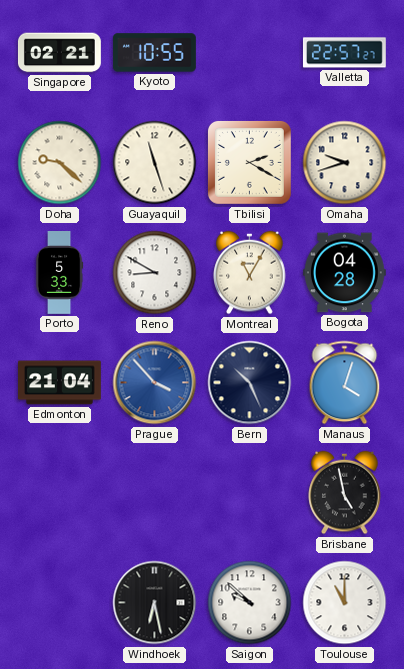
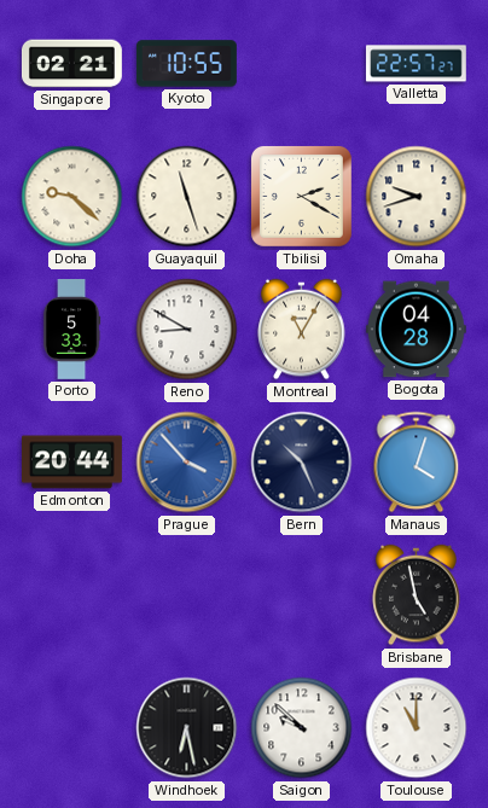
Edmonton: 21:04 -> 20:44
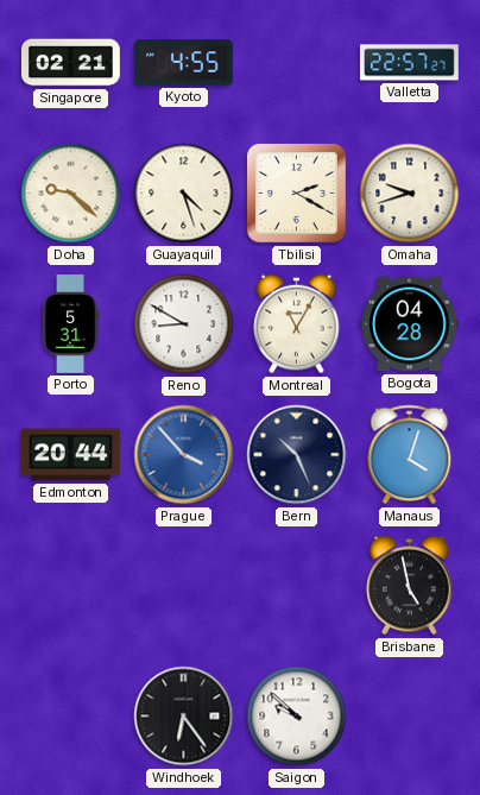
Kyoto: 10:55 -> 4:55
Guayaquil: 11:27 -> 4:27
Porto: 5:33 -> 5:31
Windhoek: 6:28 -> 6:24
Toulouse: 11:00 -> none
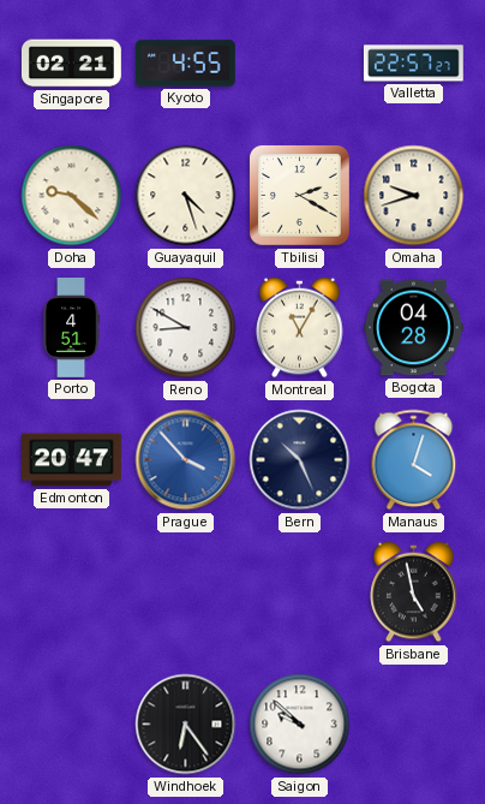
Porto: 5:31 -> 4:51
Edmonton: 20:44 -> 20:47
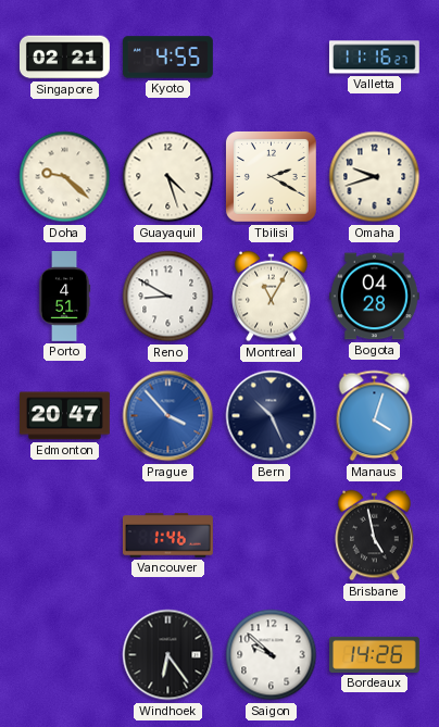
Valletta: 22:57 -> 11:16
Vancouver: none -> 1:46
Bordeaux: none -> 14:26
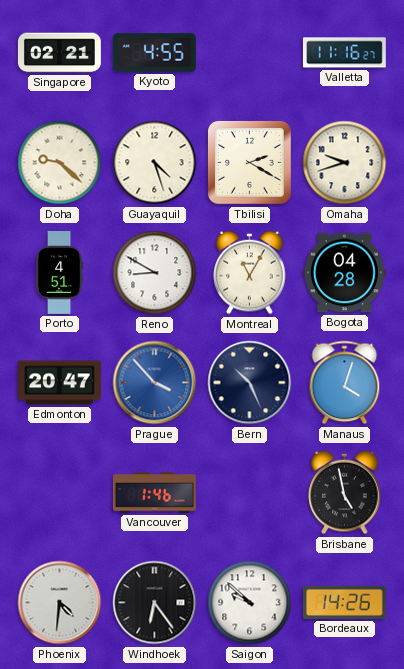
Phoenix: none -> 4:31
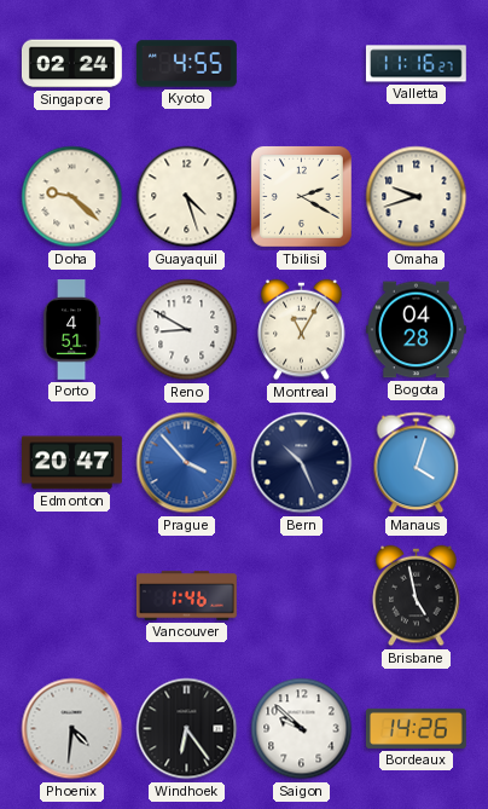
Singapore: 02:21 -> 02:24
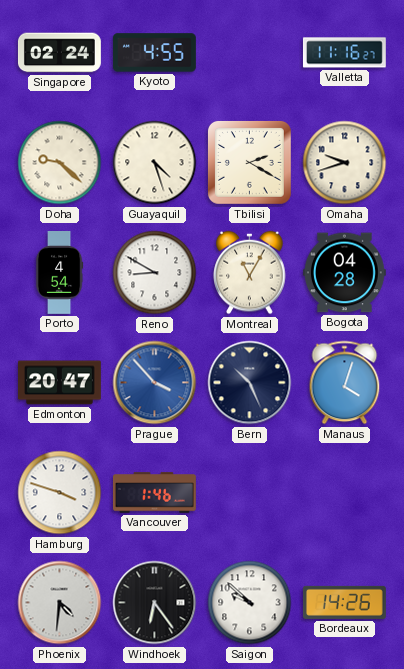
Porto: 4:51 -> 4:54
Hamburg: none -> 3:48
Brisbane: 4:58 -> none
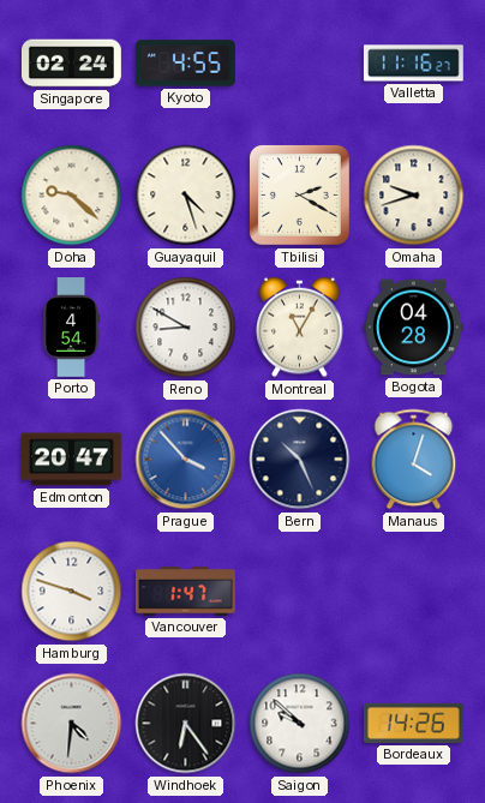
Vancouver: 1:46 -> 1:47
